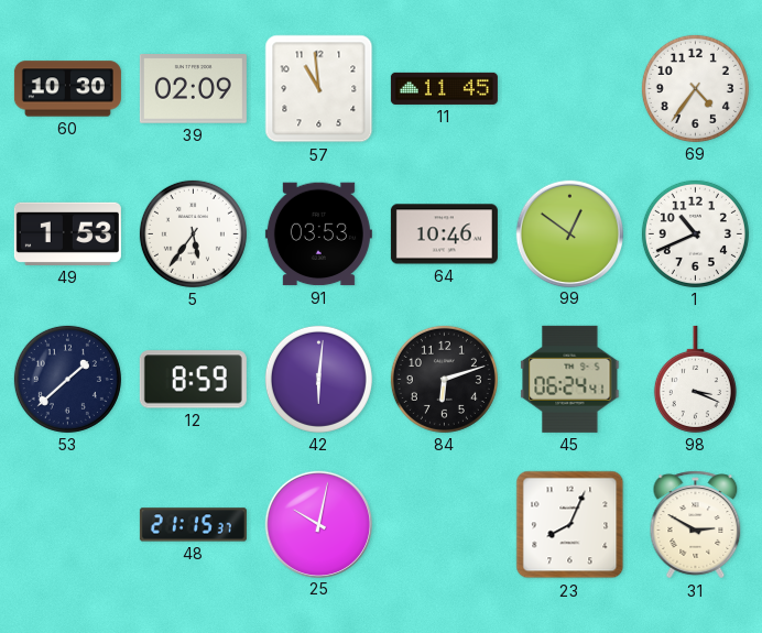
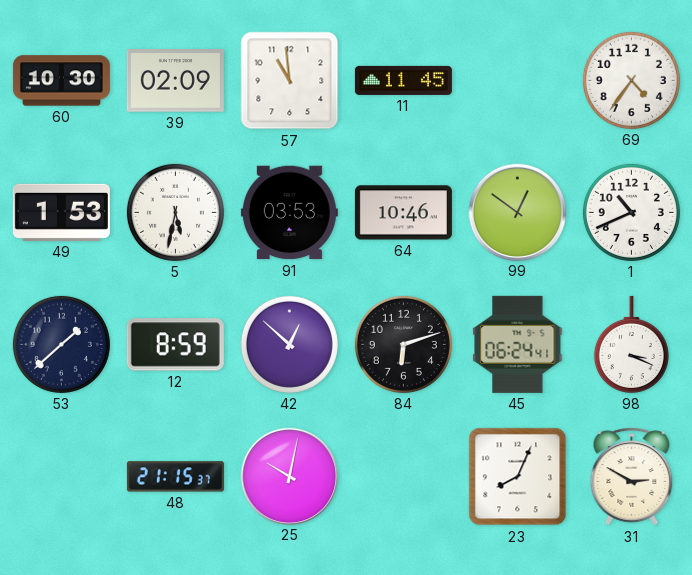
5: 5:36 -> 5:32
42: 6:01 -> 12:52
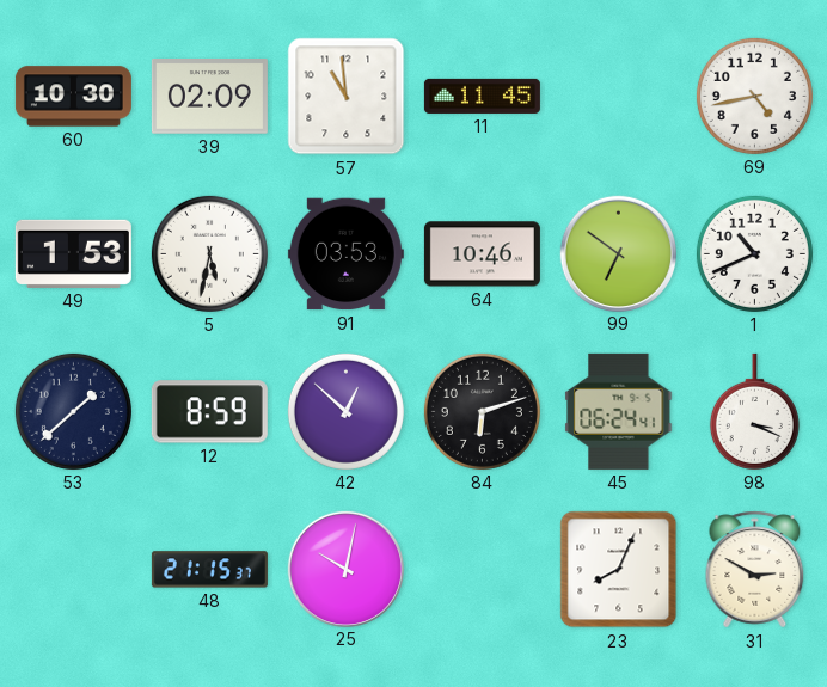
69: 4:36 -> 4:43
99: 12:51 -> 6:51
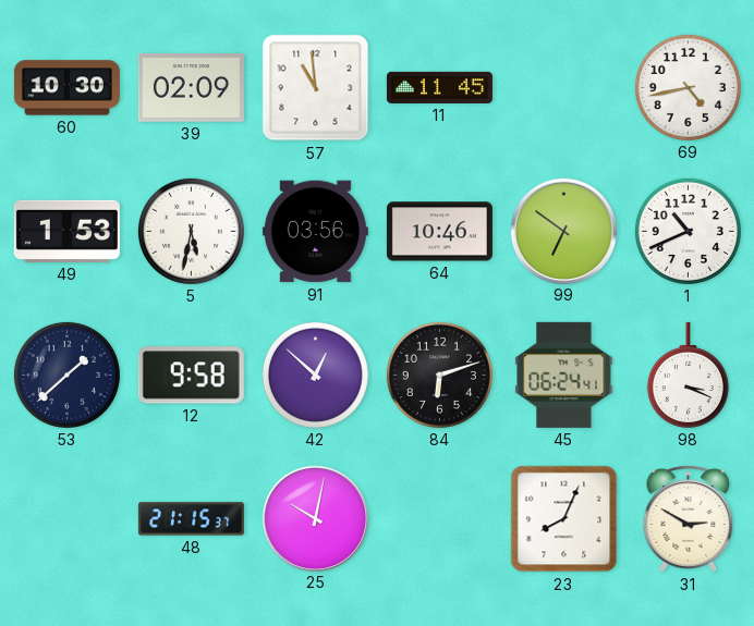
91: 03:53 -> 03:56
12: 8:59 -> 9:58
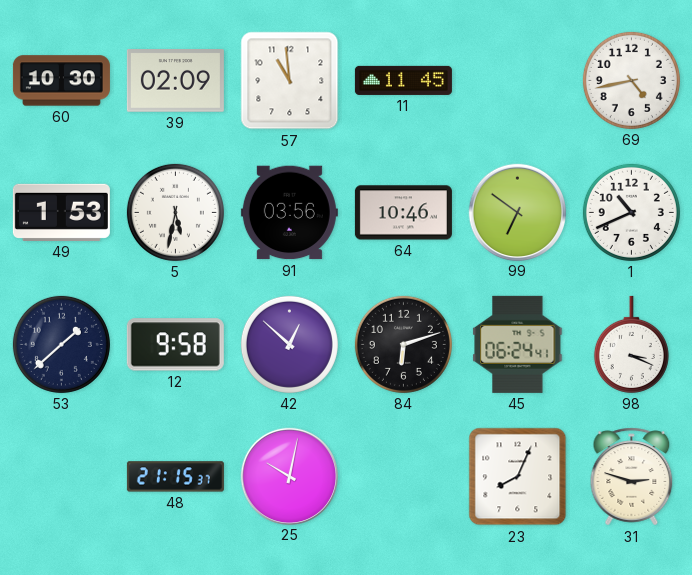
31: 2:50 -> 2:48
